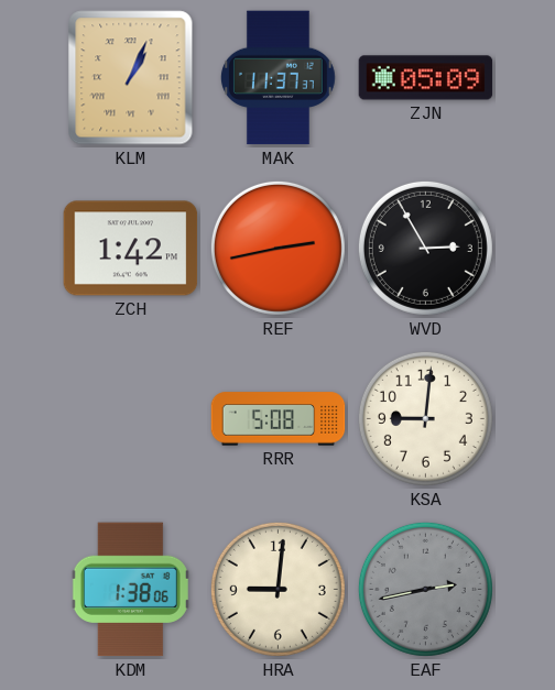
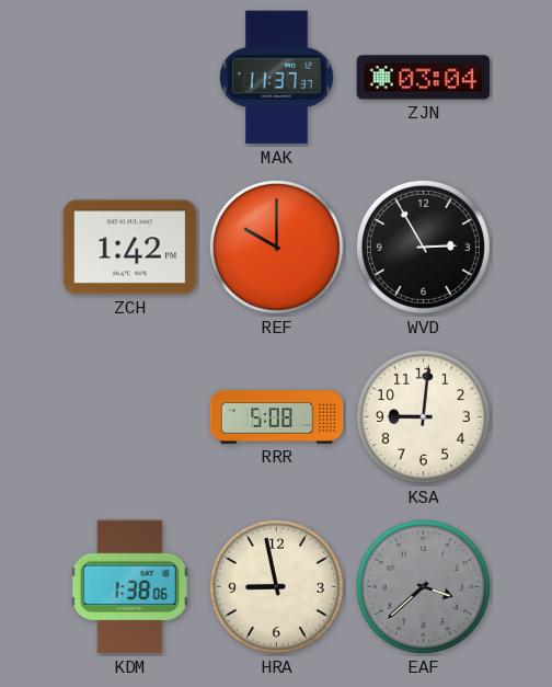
KLM: 1:04 -> none
ZJN: 05:09 -> 03:04
REF: 2:43 -> 10:00
HRA: 9:01 -> 8:58
EAF: 2:43 -> 3:38
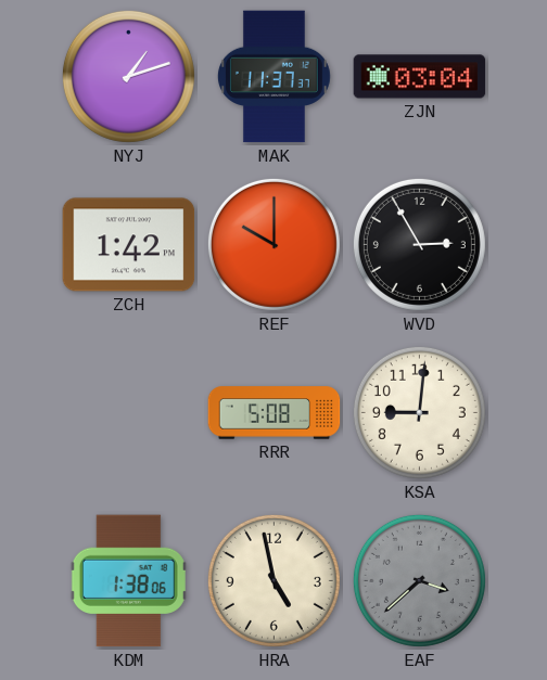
NYJ: none -> 1:12
HRA: 8:58 -> 4:58
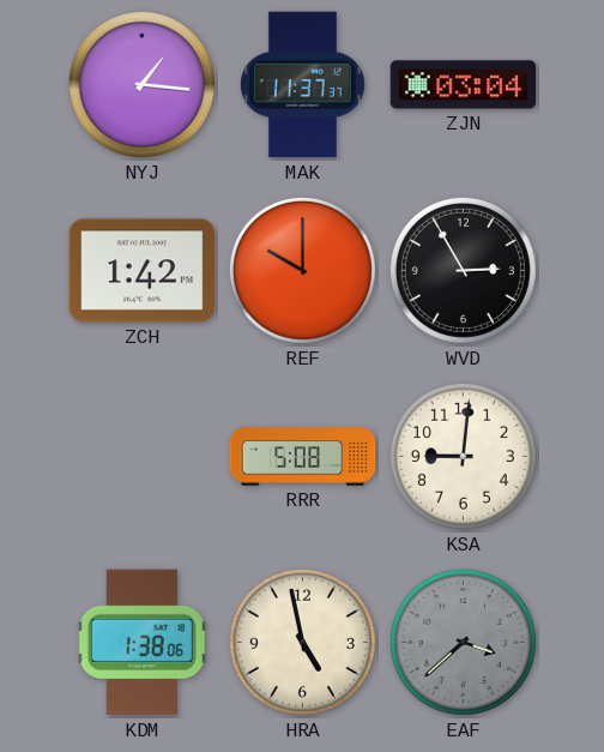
NYJ: 1:12 -> 1:16
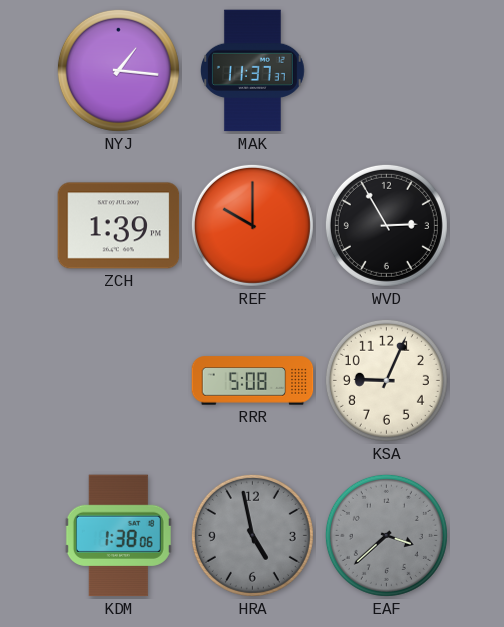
ZJN: 03:04 -> none
ZCH: 1:42 -> 1:39
KSA: 9:01 -> 9:04
HRA dial: cream -> grey
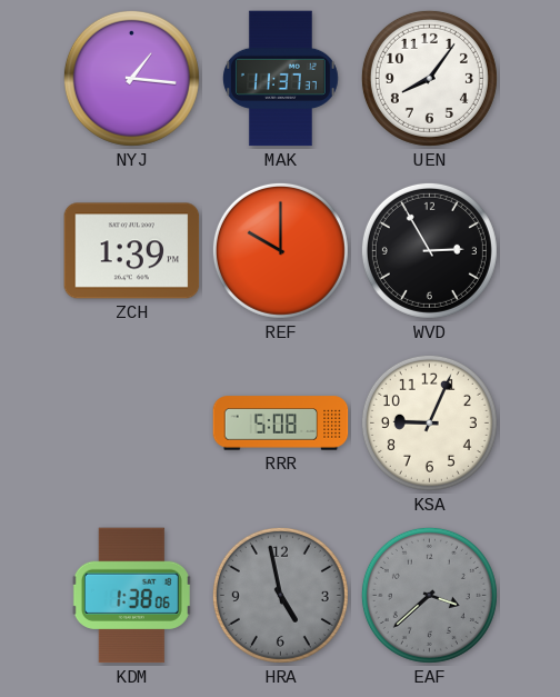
UEN: none -> 8:06
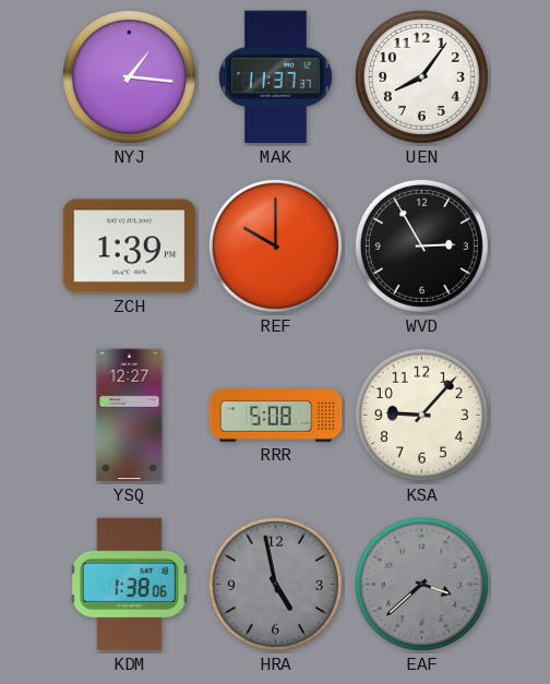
YSQ: none -> 12:27
KSA: 9:04 -> 9:07
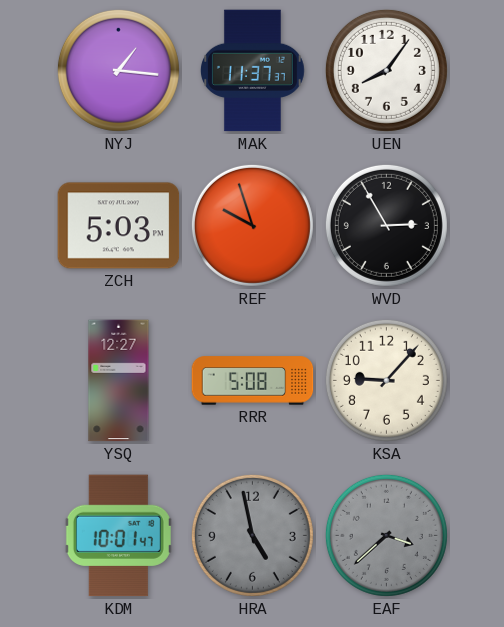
ZCH: 1:39 -> 5:03
REF: 10:00 -> 9:57
KDM: 1:38 -> 10:01
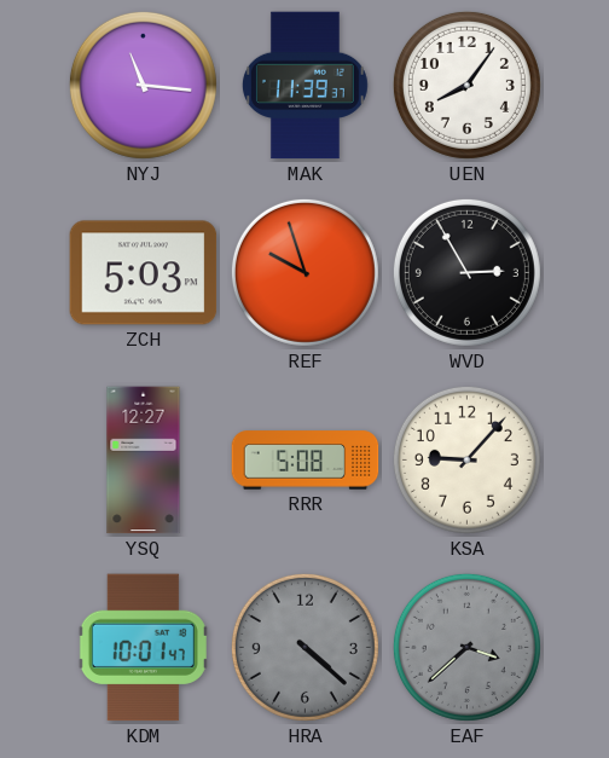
NYJ: 1:16 -> 11:16
MAK: 11:37 -> 11:39
HRA: 4:58 -> 4:22
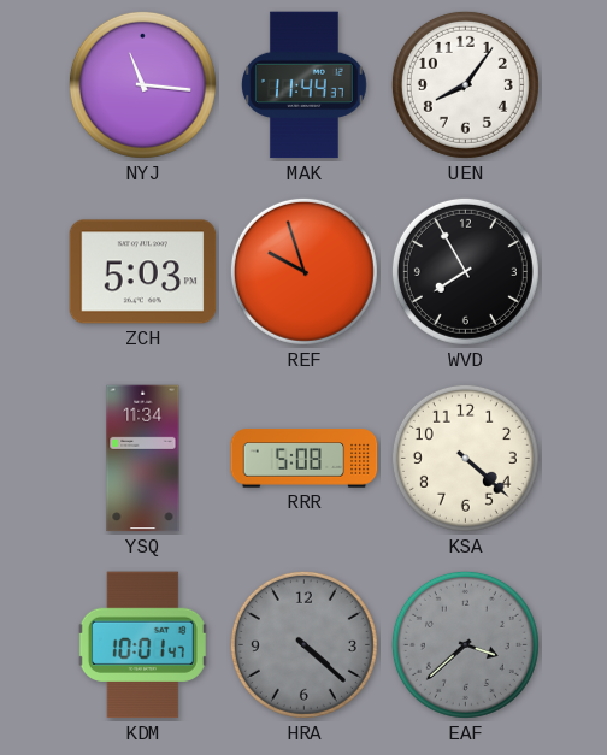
MAK: 11:39 -> 11:44
WVD: 2:55 -> 7:55
YSQ: 12:27 -> 11:34
KSA: 9:07 -> 4:22
